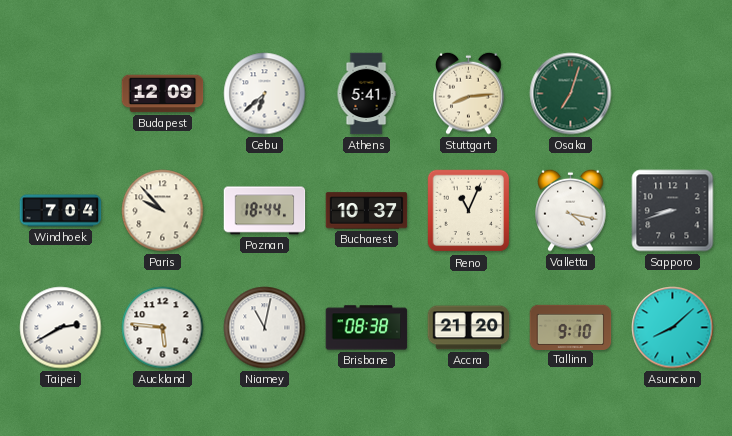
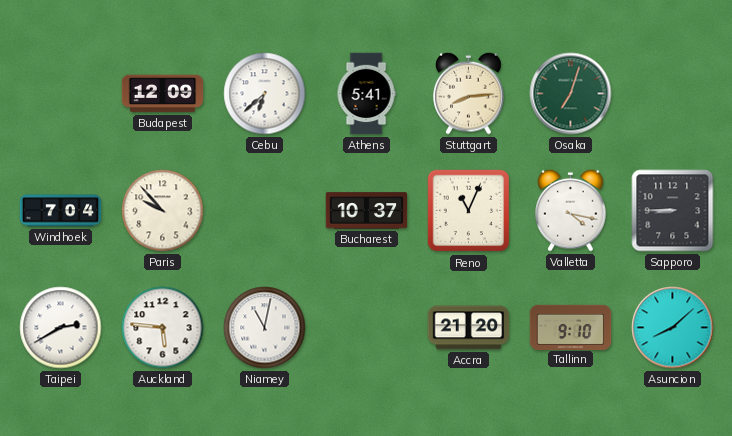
Poznan: 18:44 -> none
Sapporo: 8:42 -> 8:45
Brisbane: 08:38 -> none
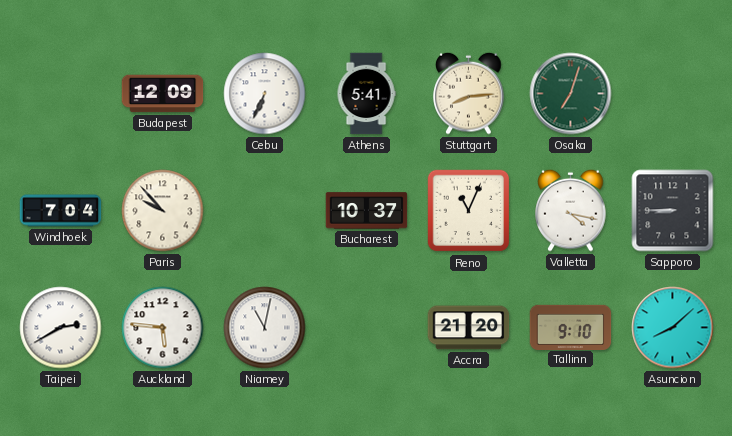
Cebu: 6:38 -> 6:34
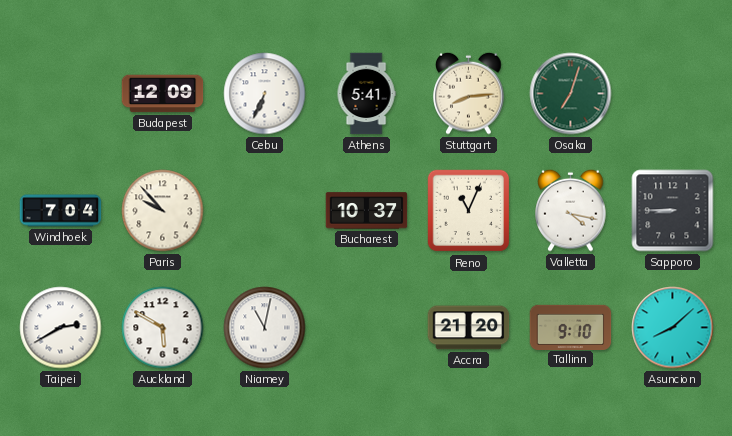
Auckland: 5:46 -> 5:50
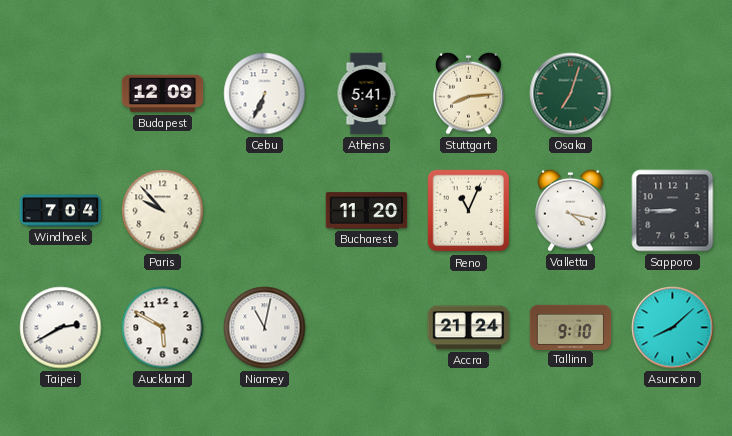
Bucharest: 10:37 -> 11:20
Accra: 21:20 -> 21:24
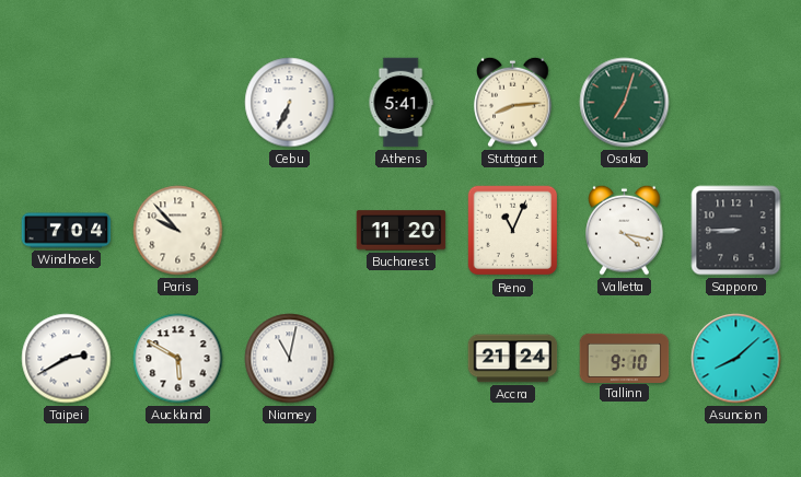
Budapest: 12:09 -> none
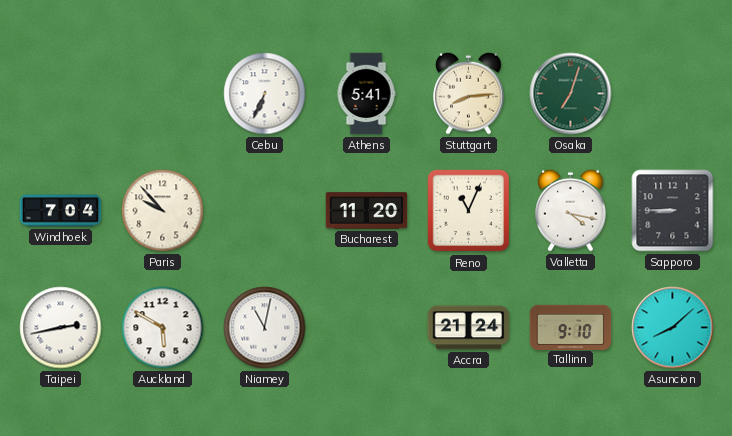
Taipei: 2:40 -> 2:43
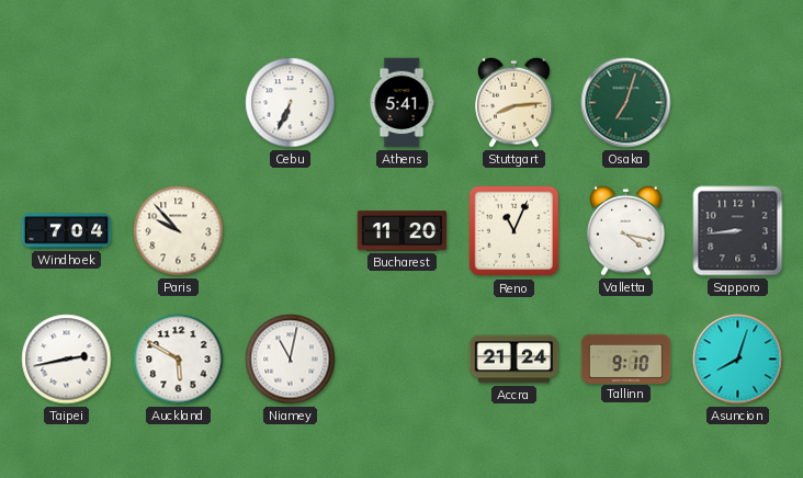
Sapporo: 8:45 -> 8:44
Asuncion: 8:08 -> 8:03
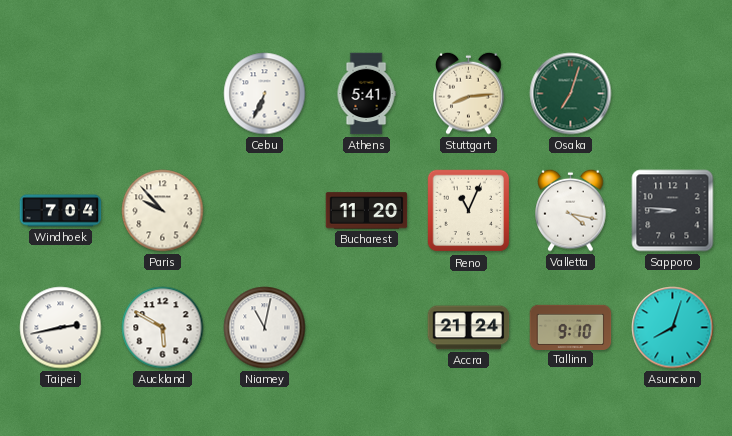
Sapporo: 8:44 -> 8:46
